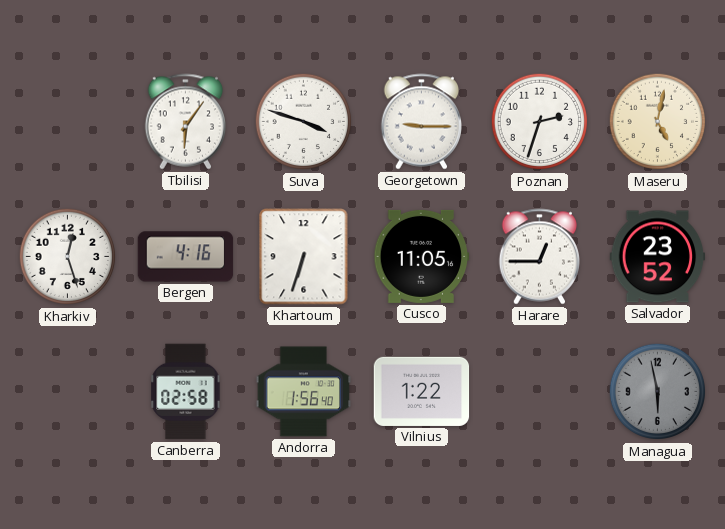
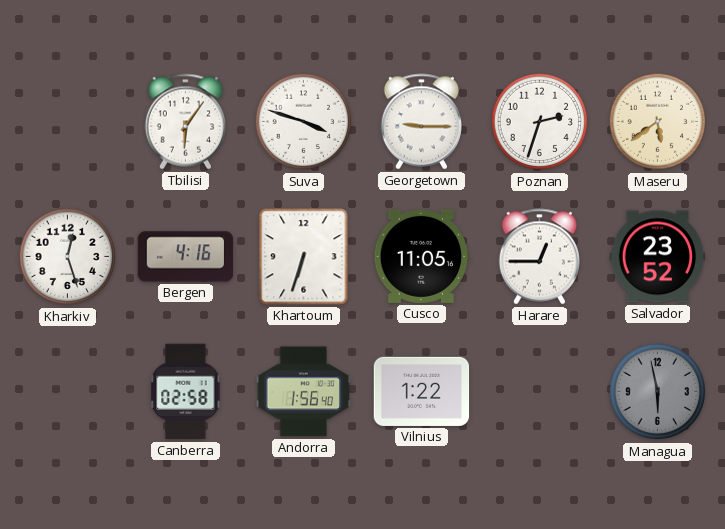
Maseru: 5:02 -> 5:39
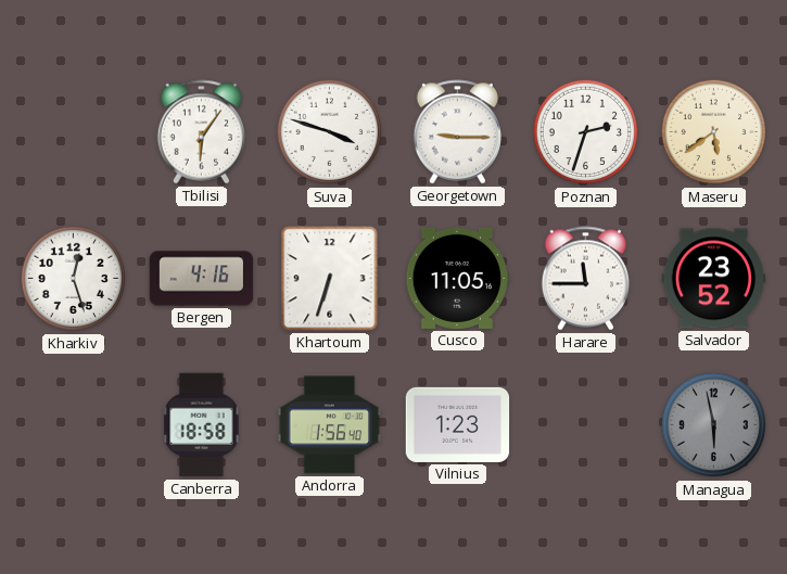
Harare: 12:45 -> 11:45
Canberra: 02:58 -> 18:58
Vilnius: 1:22 -> 1:23
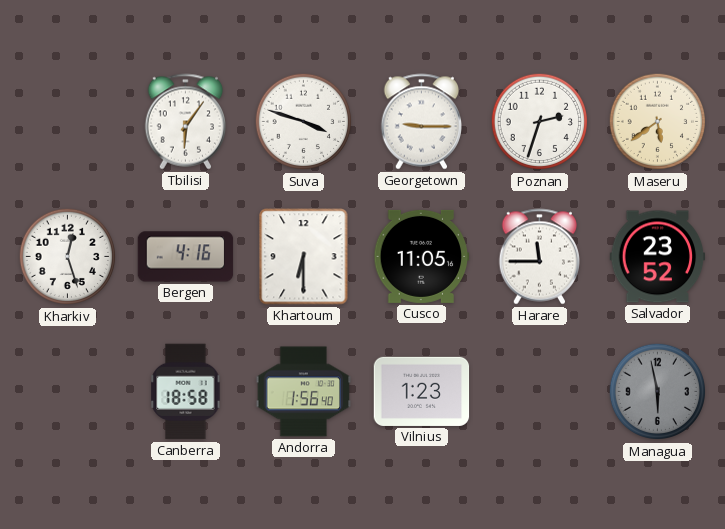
Khartoum: 6:33 -> 6:30
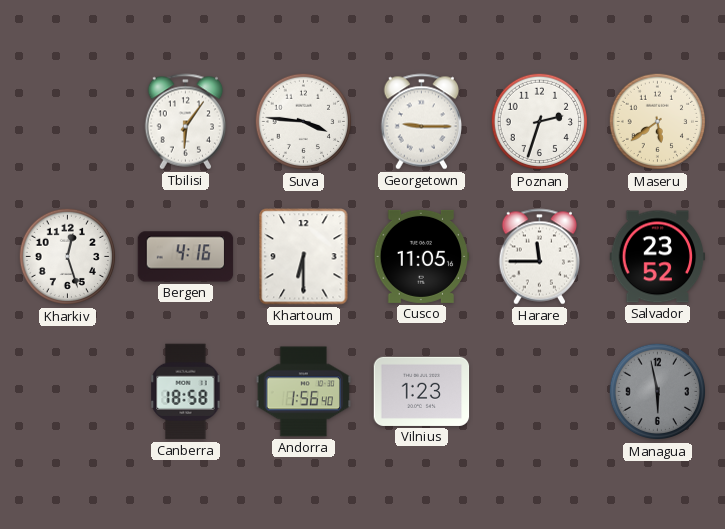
Suva: 3:48 -> 3:46
